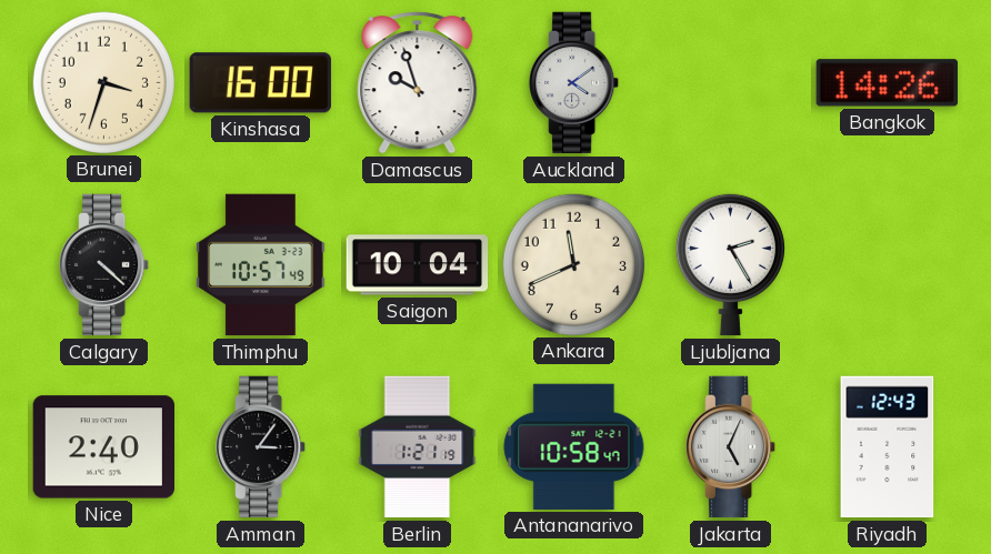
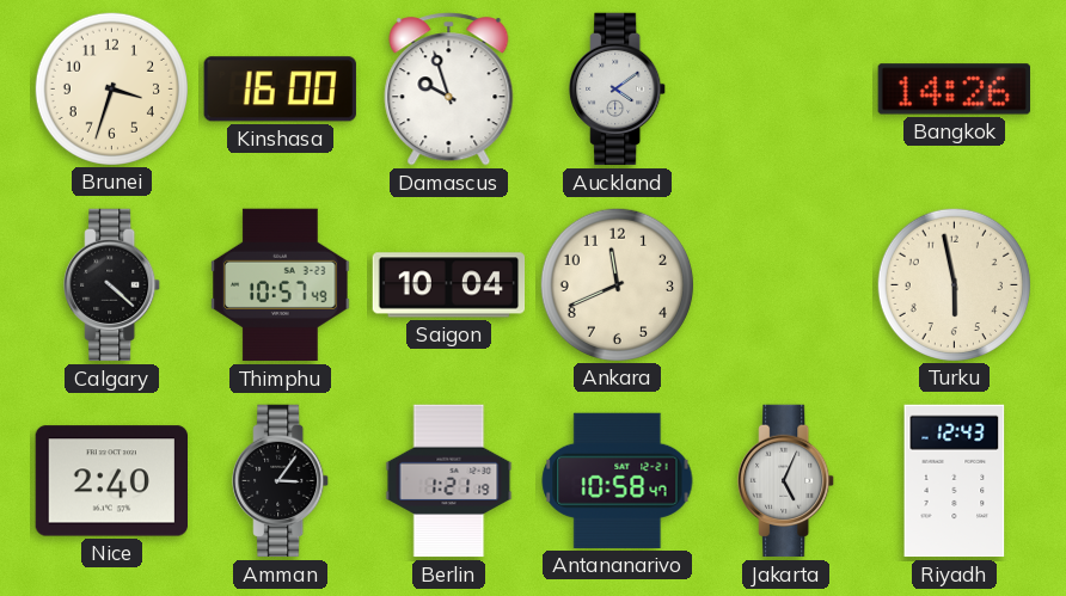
Ljubljana: 2:25 -> none
Turku: none -> 5:58
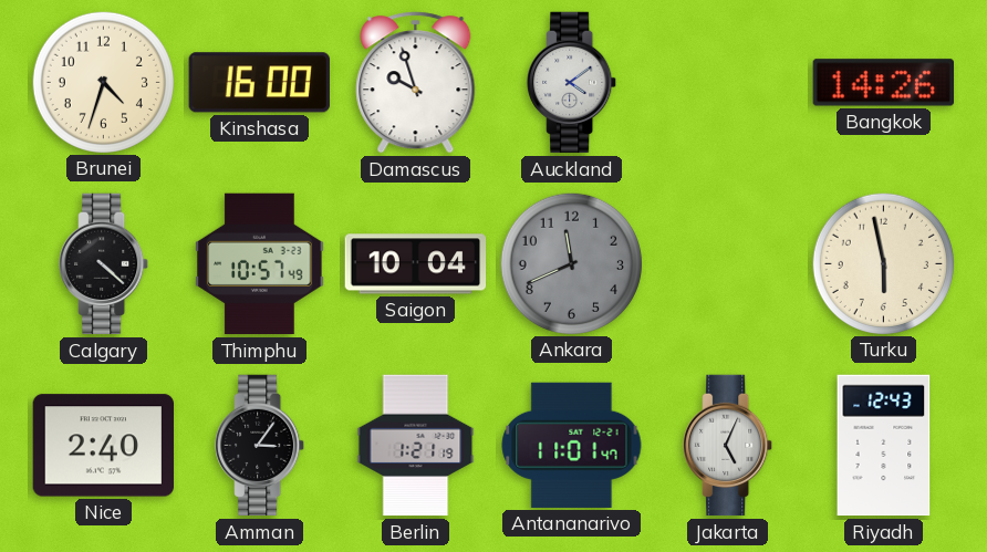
Brunei: 3:33 -> 4:33
Ankara dial: cream -> grey
Antananarivo: 10:58 -> 11:01
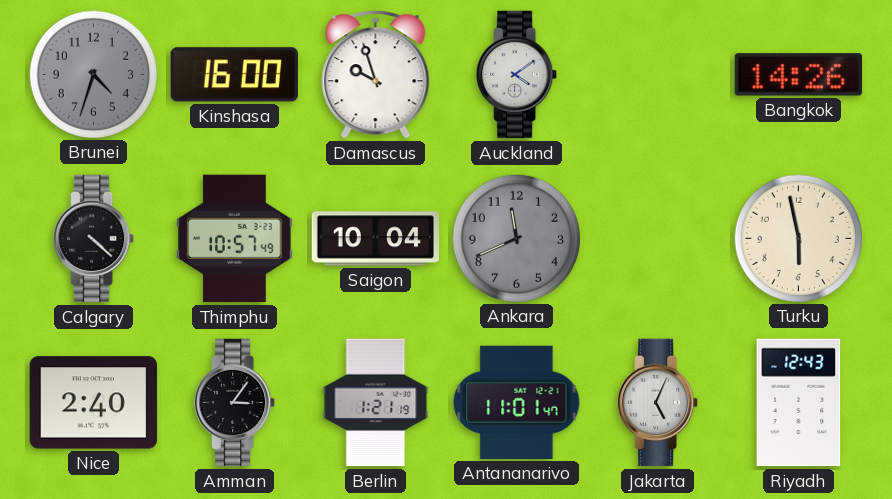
Brunei dial: cream -> grey
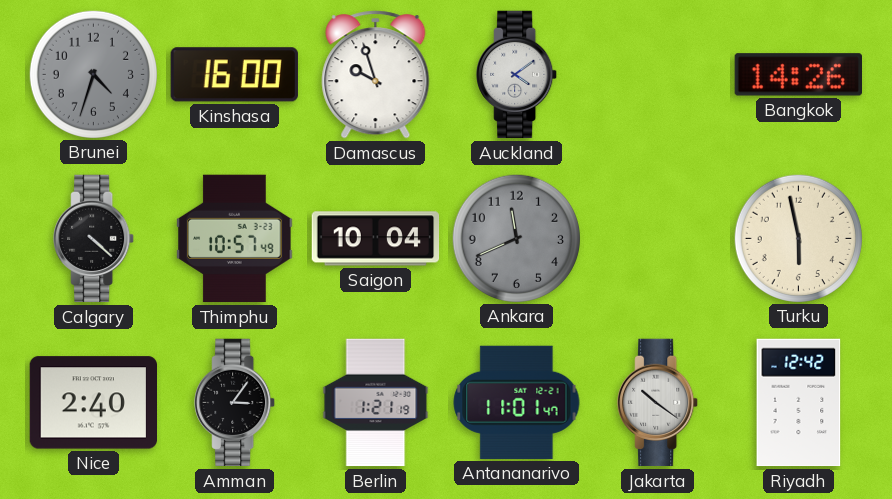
Jakarta: 5:04 -> 10:21
Riyadh: 12:43 -> 12:42
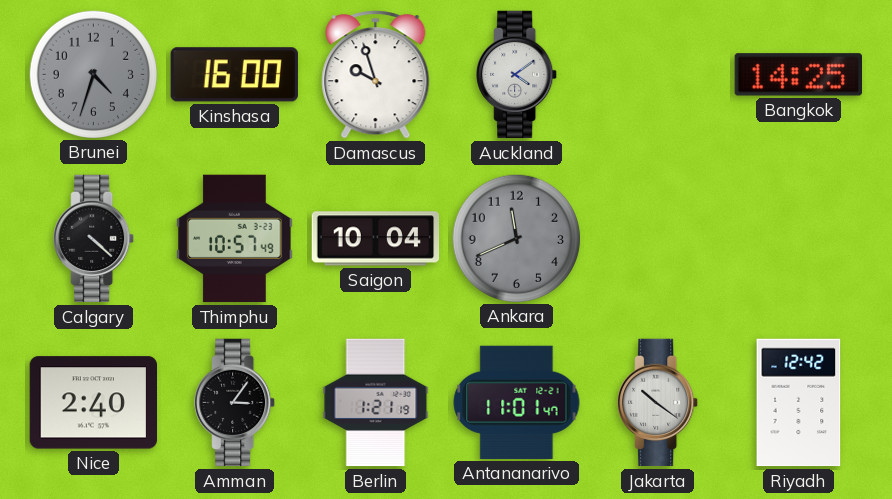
Bangkok: 14:26 -> 14:25
Turku: 5:58 -> none
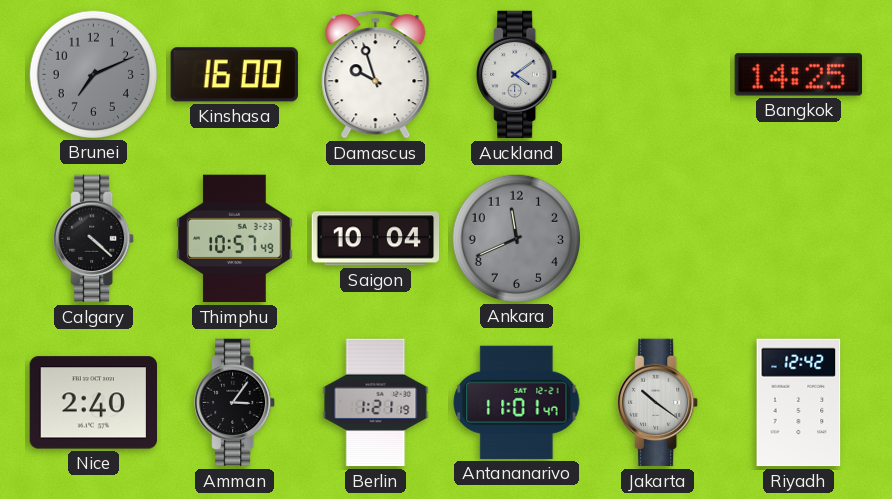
Brunei: 4:33 -> 7:11
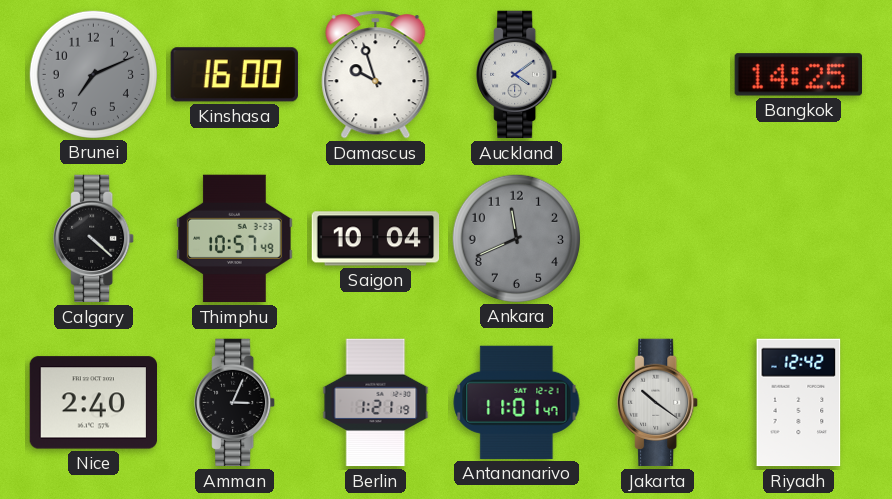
Amman: 3:06 -> 3:04
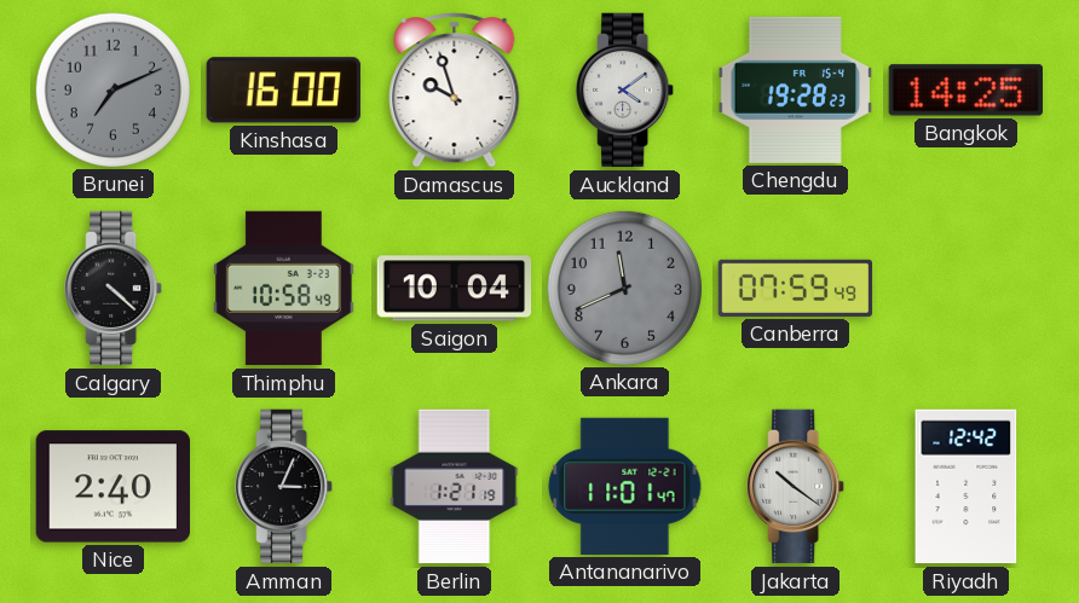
Chengdu: none -> 19:28
Thimphu: 10:57 -> 10:58
Canberra: none -> 07:59
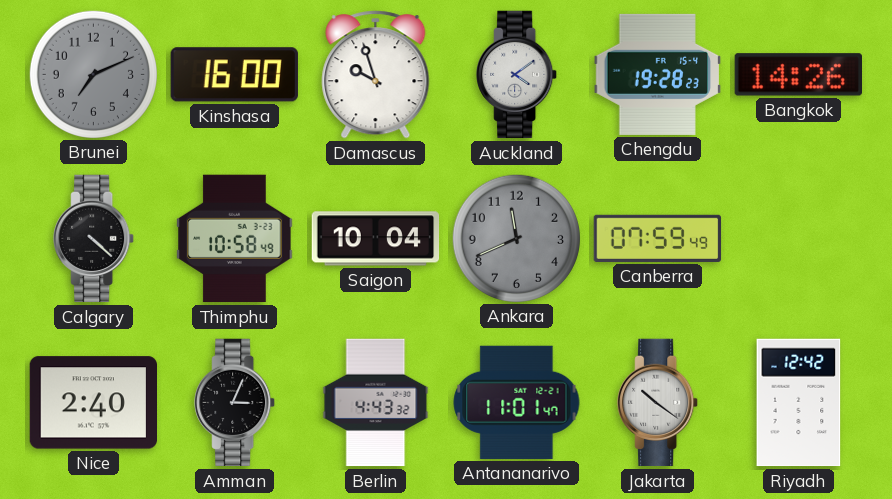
Bangkok: 14:25 -> 14:26
Berlin: 1:21 -> 4:43
